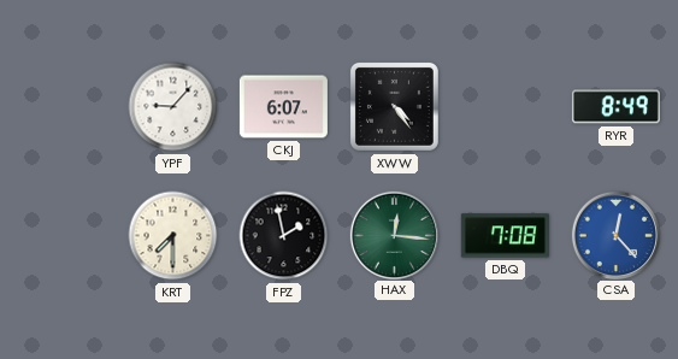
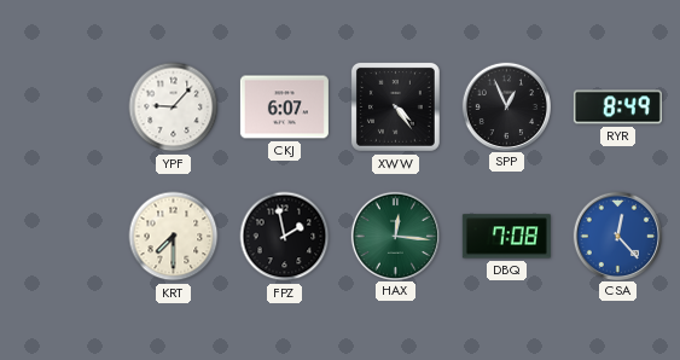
SPP: none -> 12:56
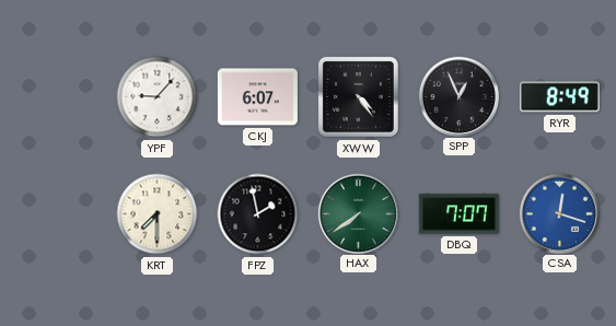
HAX: 12:16 -> 7:39
DBQ: 7:08 -> 7:07
CSA: 12:23 -> 12:18
